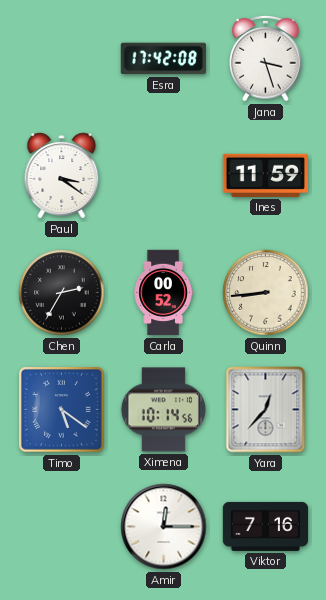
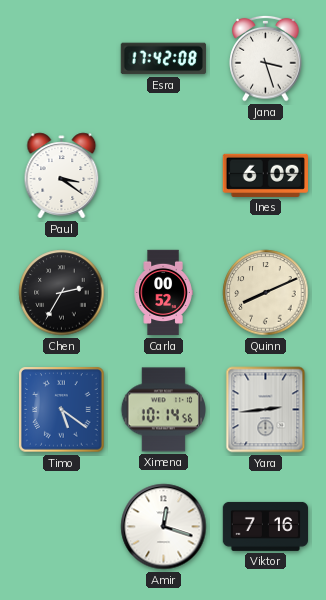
Ines: 11:59 -> 6:09
Quinn: 8:44 -> 8:11
Yara: 12:37 -> 2:44
Amir: 12:15 -> 12:18
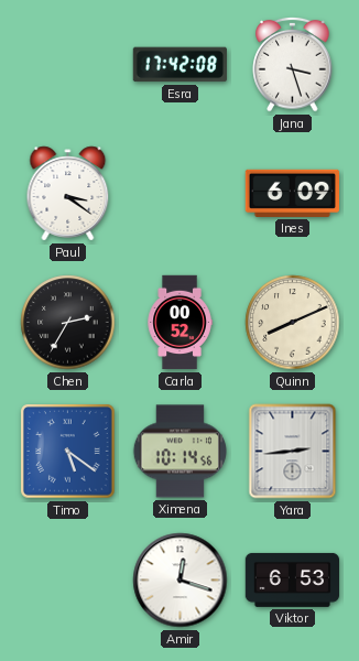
Viktor: 7:16 -> 6:53
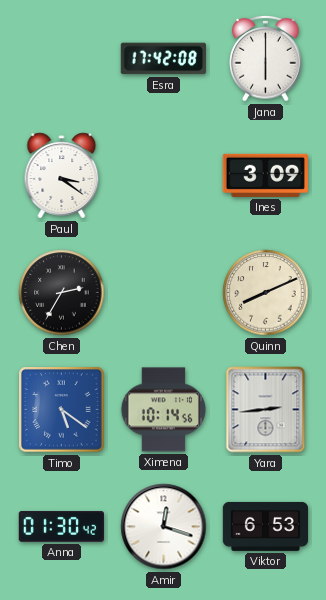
Jana: 3:27 -> 6:00
Ines: 6:09 -> 3:09
Carla: 00:52 -> none
Anna: none -> 01:30
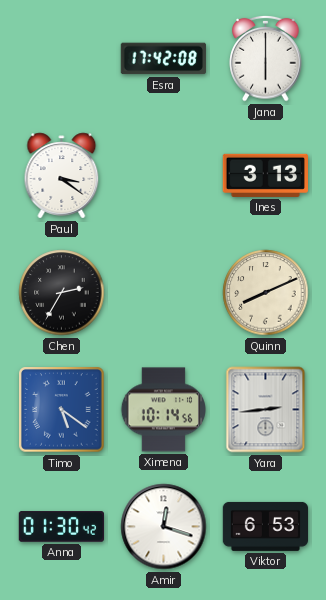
Ines: 3:09 -> 3:13
